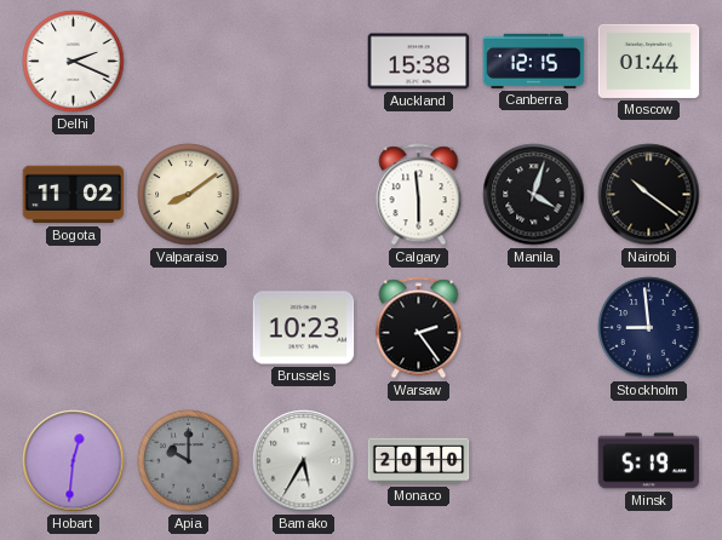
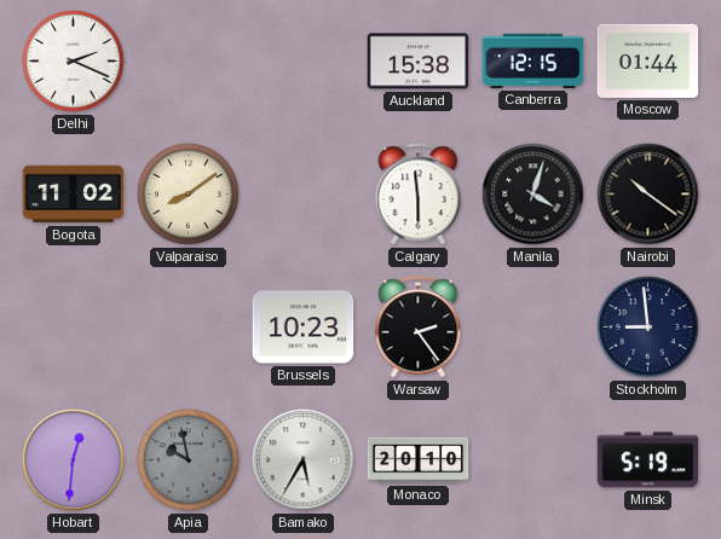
Apia: 10:00 -> 9:58
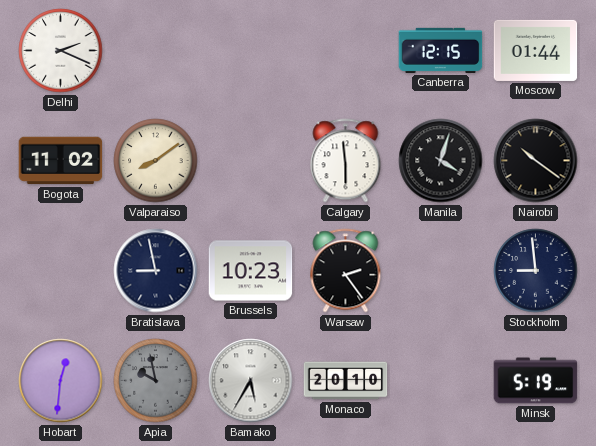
Auckland: 15:38 -> none
Bratislava: none -> 8:58
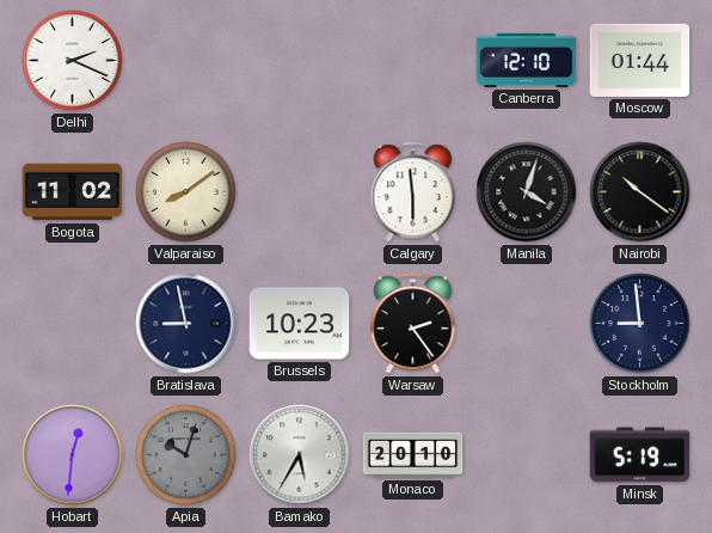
Canberra: 12:15 -> 12:10
Apia: 9:58 -> 10:03
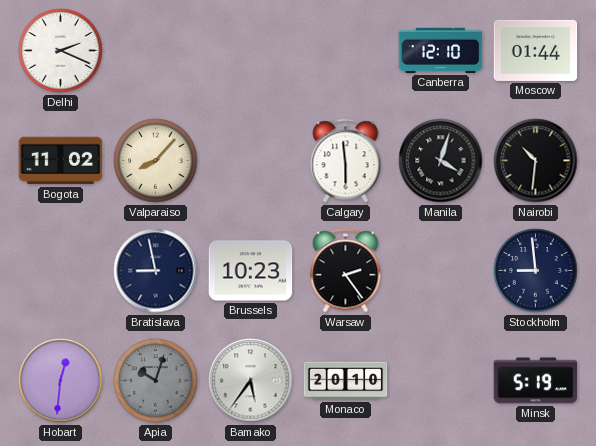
Valparaiso: 8:09 -> 8:07
Nairobi: 10:21 -> 10:31
Bamako: 5:35 -> 5:36
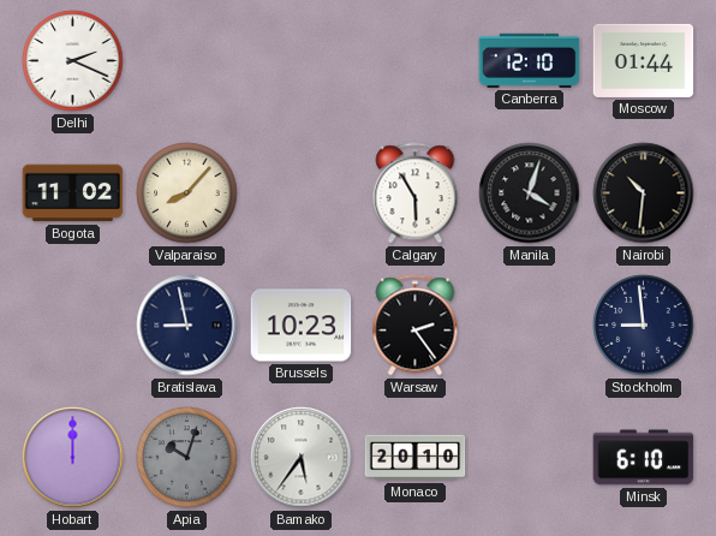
Calgary: 5:59 -> 5:55
Hobart: 12:31 -> 12:00
Minsk: 5:19 -> 6:10
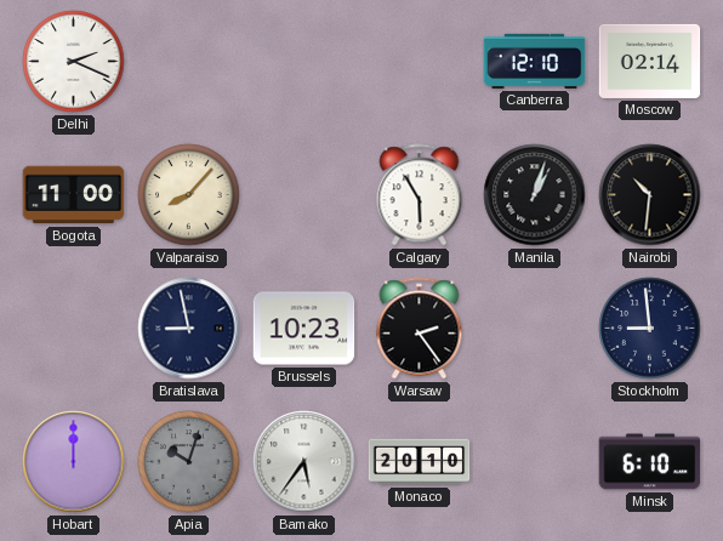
Moscow: 01:44 -> 02:14
Bogota: 11:02 -> 11:00
Manila: 4:03 -> 1:03
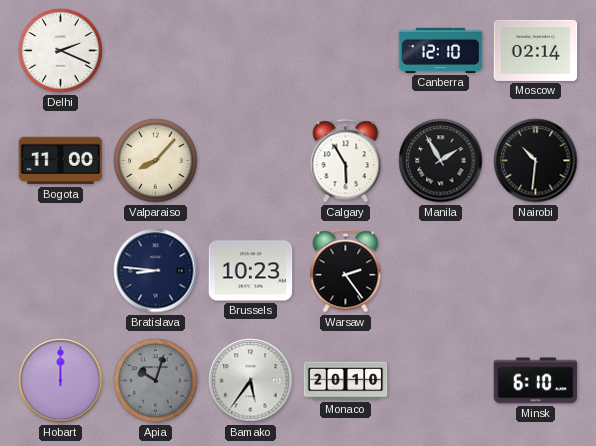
Manila: 1:03 -> 1:55
Bratislava: 8:58 -> 8:46
Stockholm: 8:59 -> none
